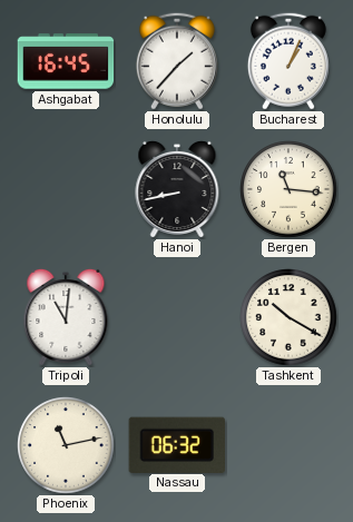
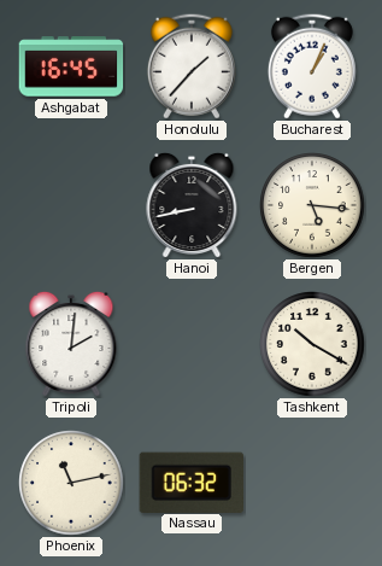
Bergen: 11:16 -> 5:16
Tripoli: 11:01 -> 2:01
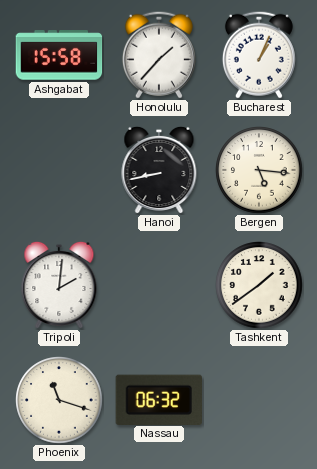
Ashgabat: 16:45 -> 15:58
Tashkent: 10:20 -> 1:39
Phoenix: 11:13 -> 11:18
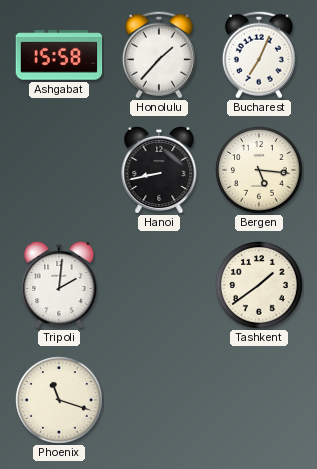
Bucharest: 1:04 -> 7:04
Nassau: 06:32 -> none
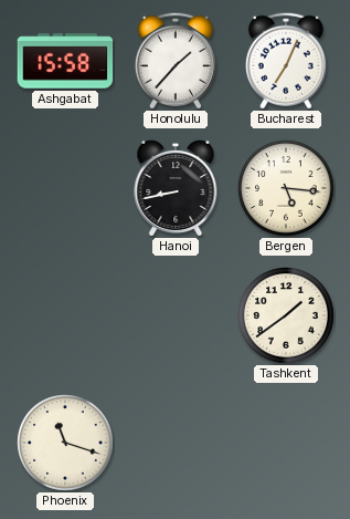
Tripoli: 2:01 -> none
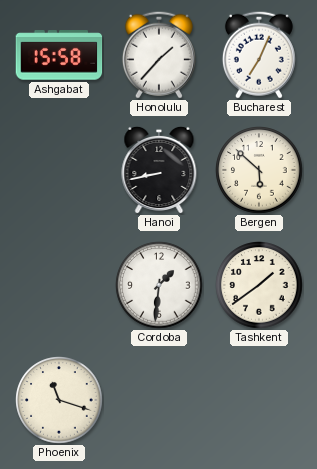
Bergen: 5:16 -> 5:52
Cordoba: none -> 1:31
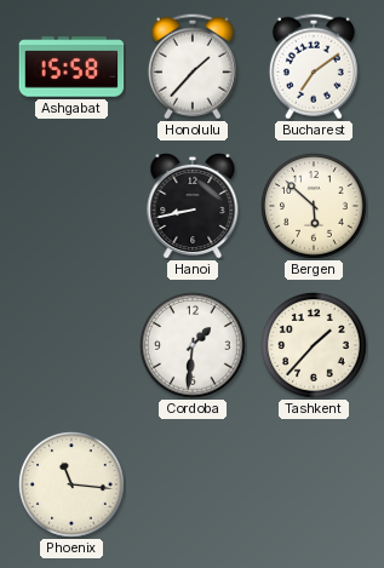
Bucharest: 7:04 -> 7:09
Tashkent: 1:39 -> 1:37
Phoenix: 11:18 -> 11:16
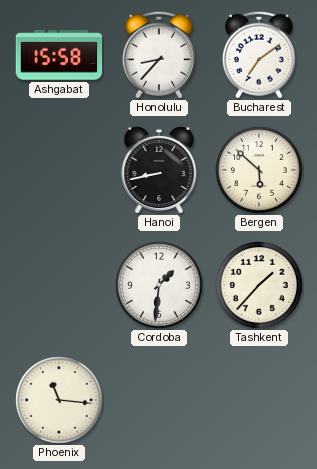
Honolulu: 1:37 -> 8:37
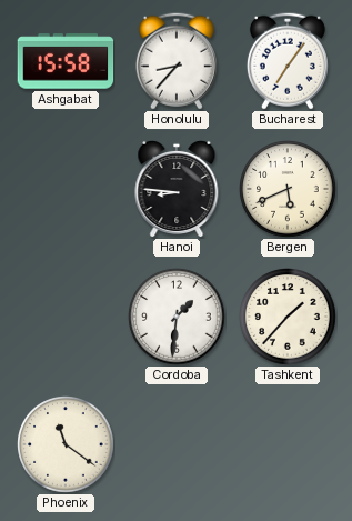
Bucharest: 7:09 -> 7:06
Hanoi: 8:43 -> 8:46
Bergen: 5:52 -> 5:41
Phoenix: 11:16 -> 11:21
